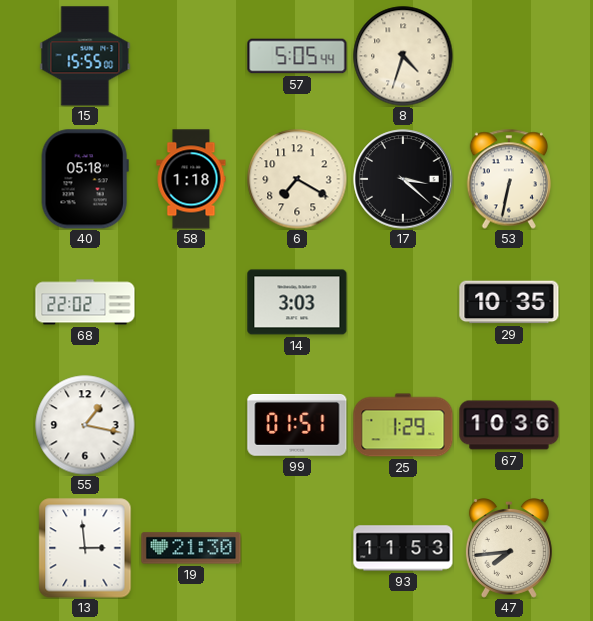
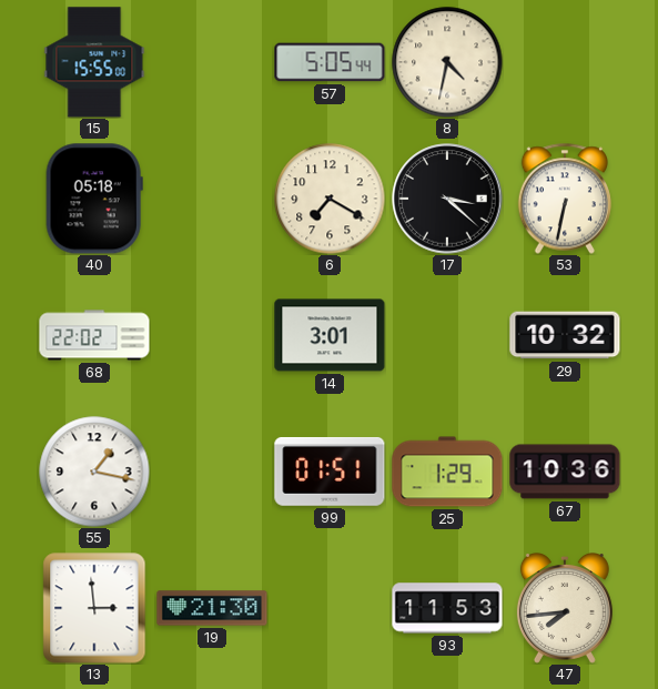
8: 4:33 -> 4:32
58: 1:18 -> none
14: 3:03 -> 3:01
29: 10:35 -> 10:32
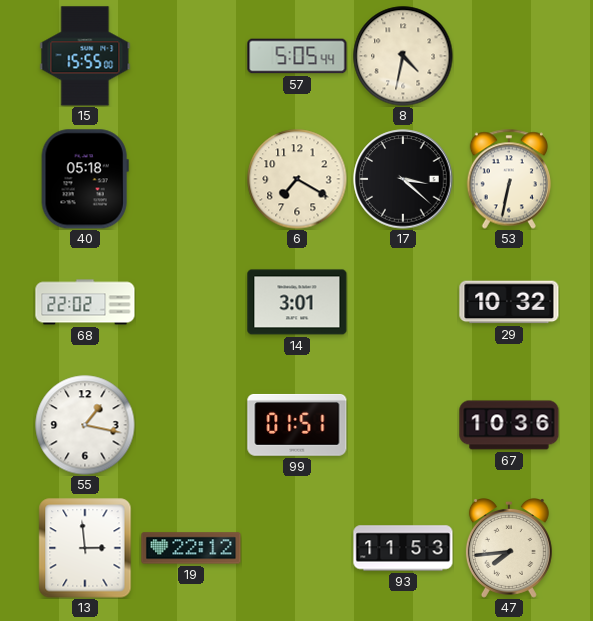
25: 1:29 -> none
19: 21:30 -> 22:12
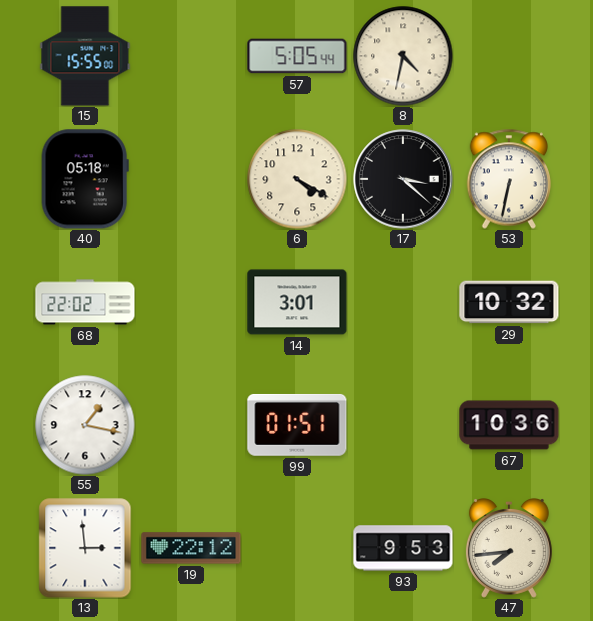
6: 7:20 -> 4:20
93: 11:53 -> 9:53
